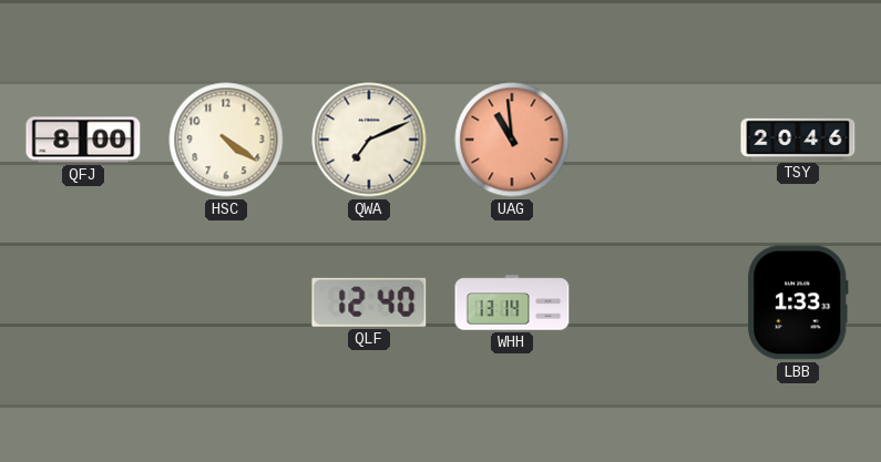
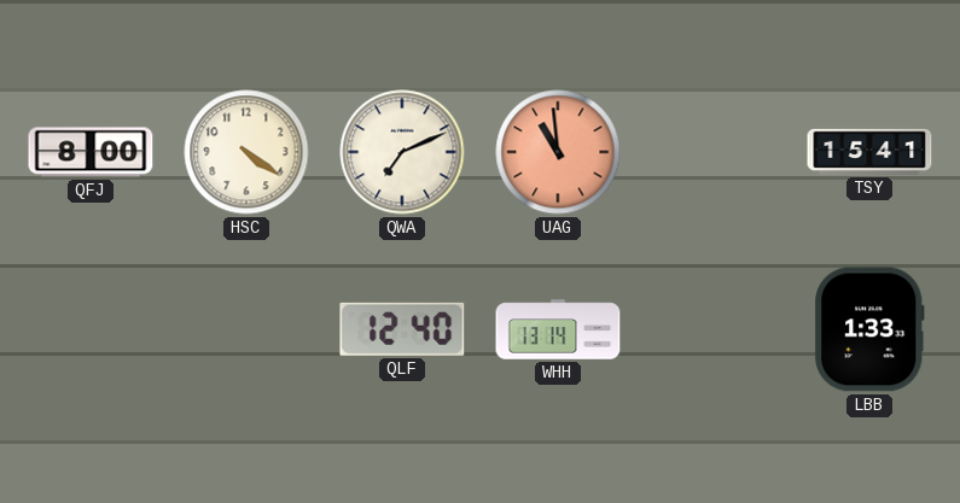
TSY: 20:46 -> 15:41
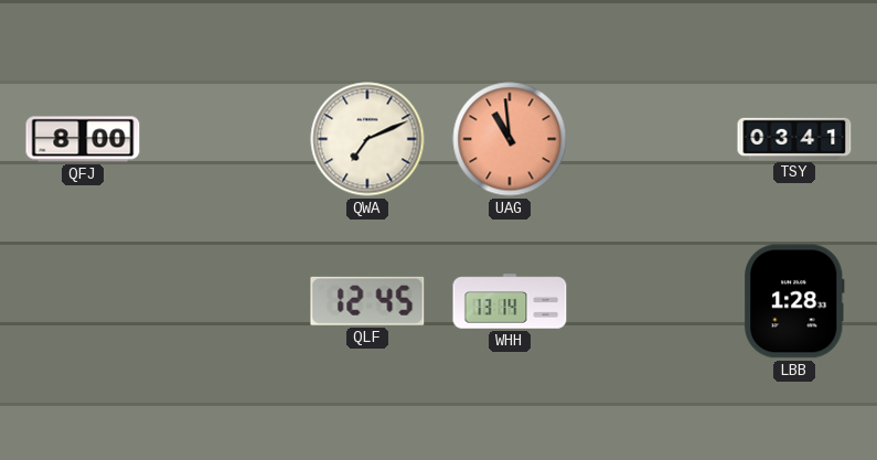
HSC: 4:21 -> none
TSY: 15:41 -> 03:41
QLF: 12:40 -> 12:45
LBB: 1:33 -> 1:28
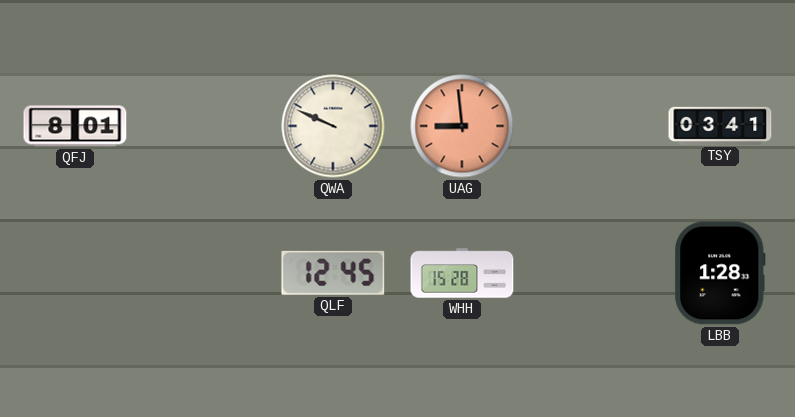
QFJ: 8:00 -> 8:01
QWA: 7:11 -> 9:49
UAG: 10:59 -> 8:59
WHH: 13:14 -> 15:28
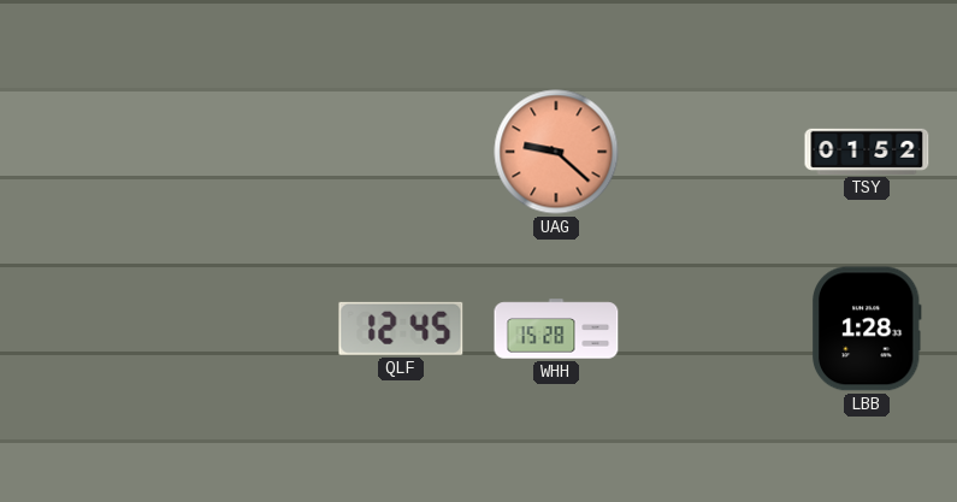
QFJ: 8:01 -> none
QWA: 9:49 -> none
UAG: 8:59 -> 9:22
TSY: 03:41 -> 01:52
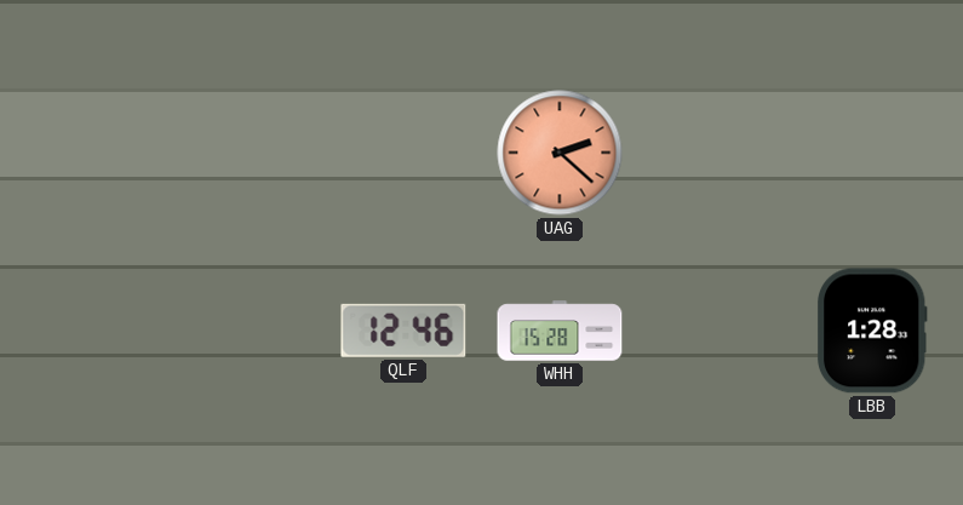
UAG: 9:22 -> 2:22
TSY: 01:52 -> none
QLF: 12:45 -> 12:46
